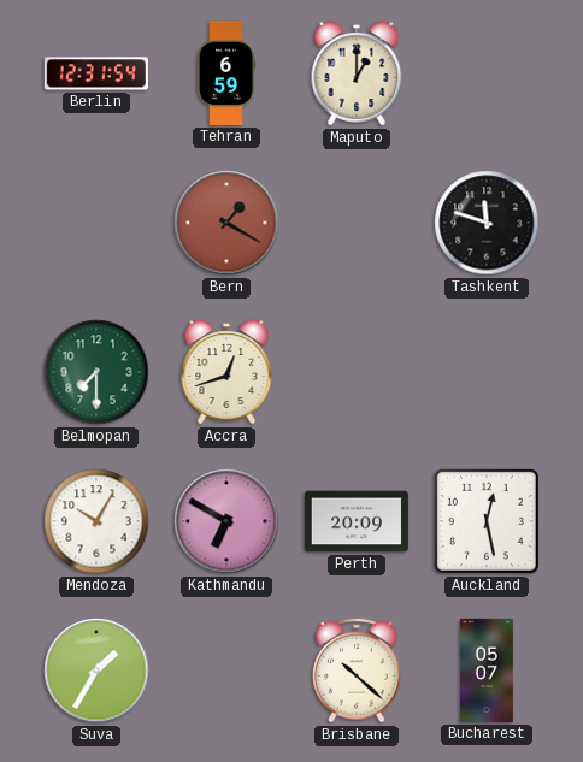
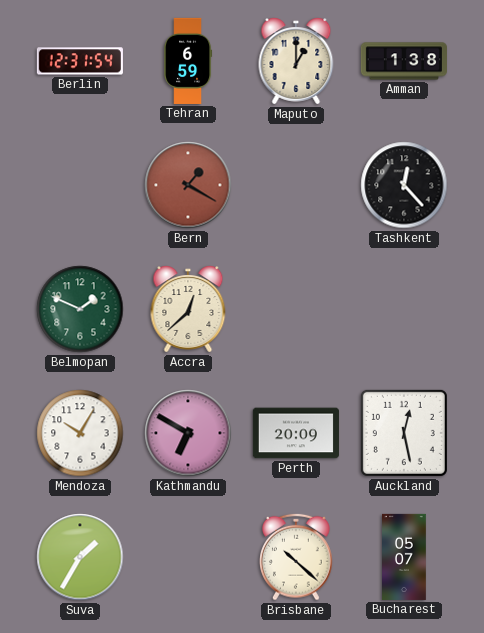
Amman: none -> 1:38
Tashkent: 11:48 -> 12:23
Belmopan: 7:30 -> 1:49
Accra: 12:42 -> 12:38
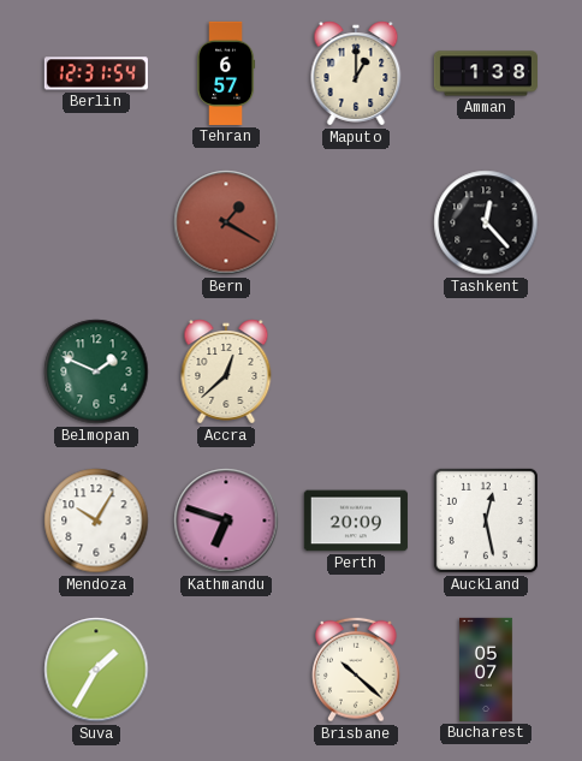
Tehran: 6:59 -> 6:57
Kathmandu: 6:50 -> 6:48
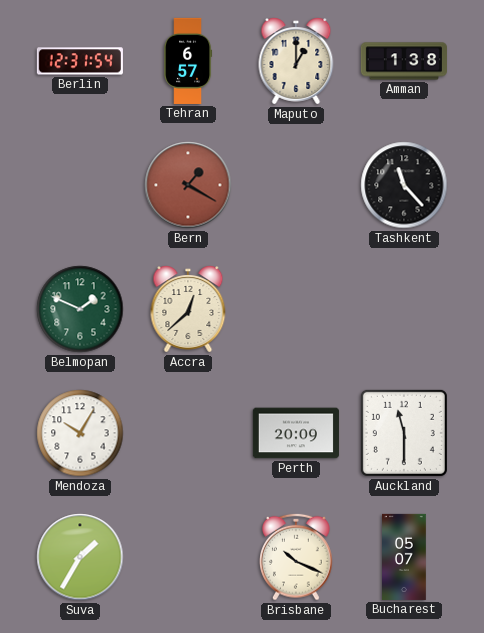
Tashkent: 12:23 -> 11:23
Kathmandu: 6:48 -> none
Auckland: 12:28 -> 11:30
Brisbane: 10:22 -> 10:19
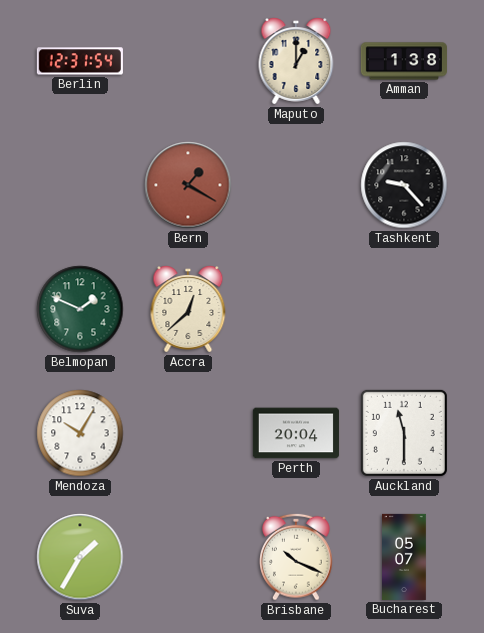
Tehran: 6:57 -> none
Tashkent: 11:23 -> 9:23
Perth: 20:09 -> 20:04
